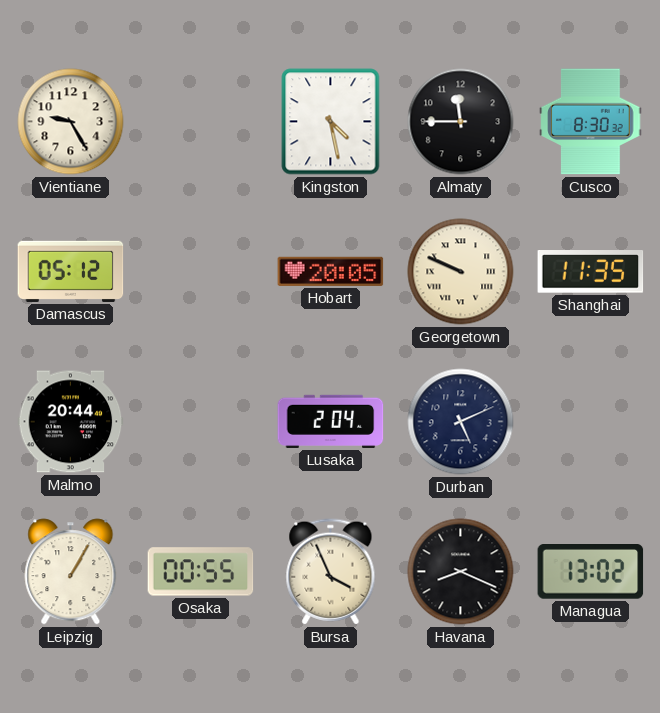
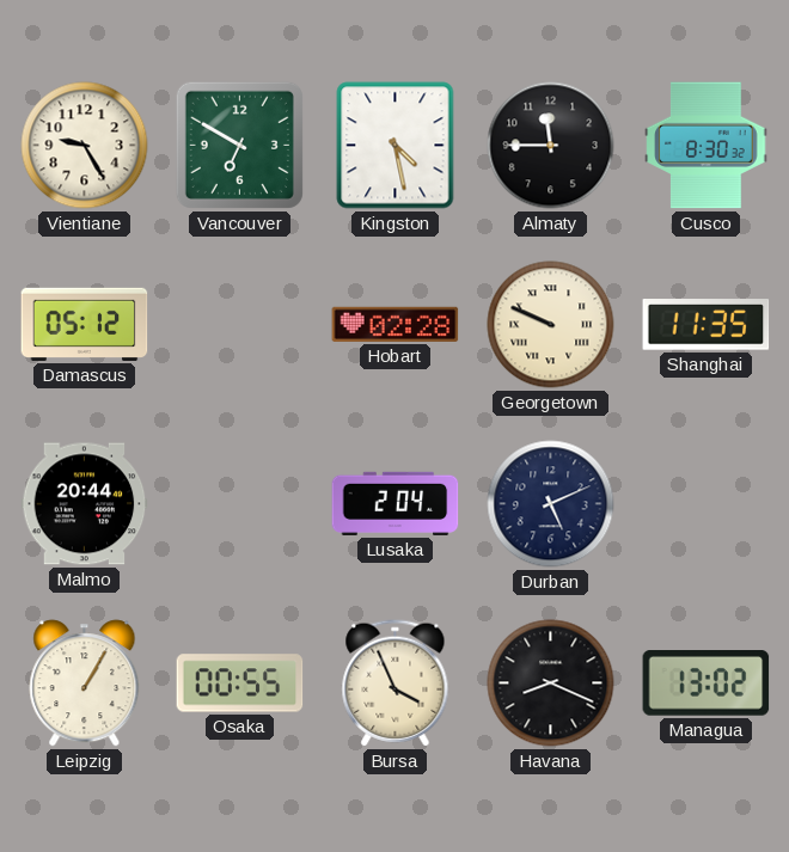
Vancouver: none -> 6:50
Hobart: 20:05 -> 02:28
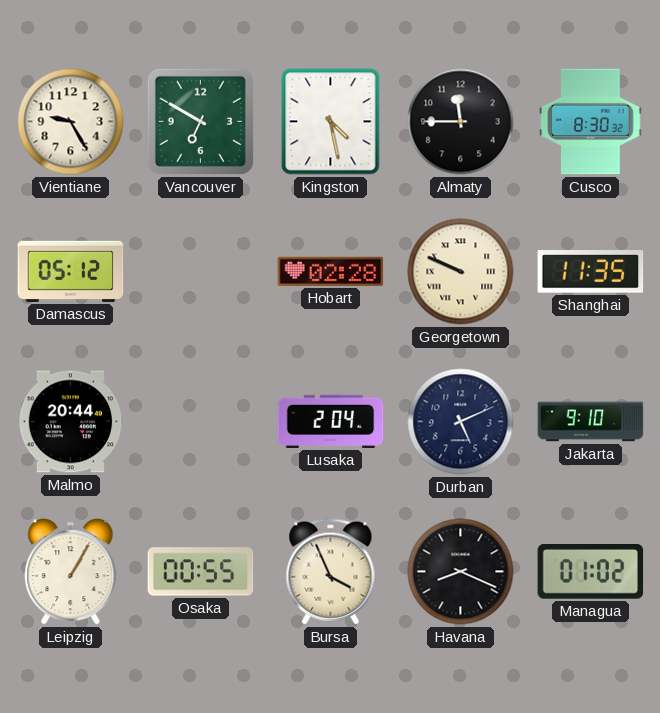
Jakarta: none -> 9:10
Managua: 13:02 -> 01:02
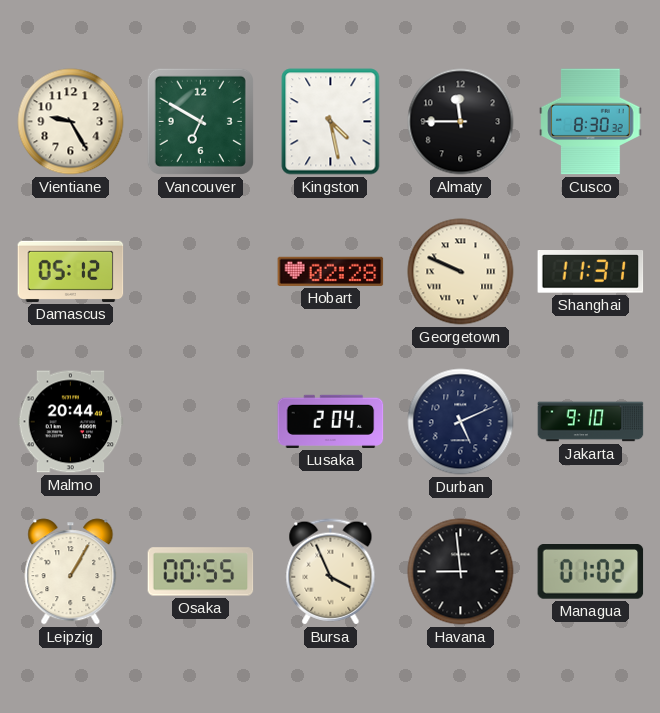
Shanghai: 11:35 -> 11:31
Havana: 8:19 -> 8:59
